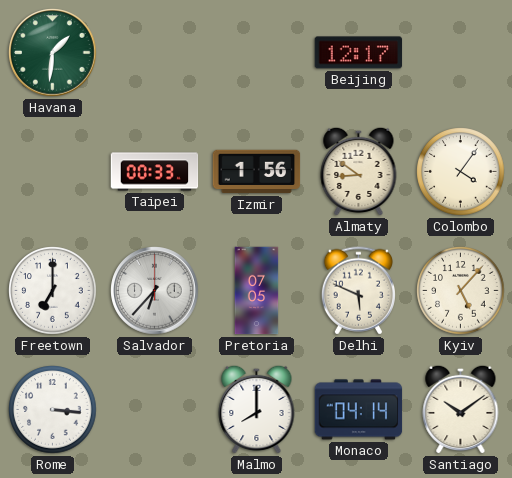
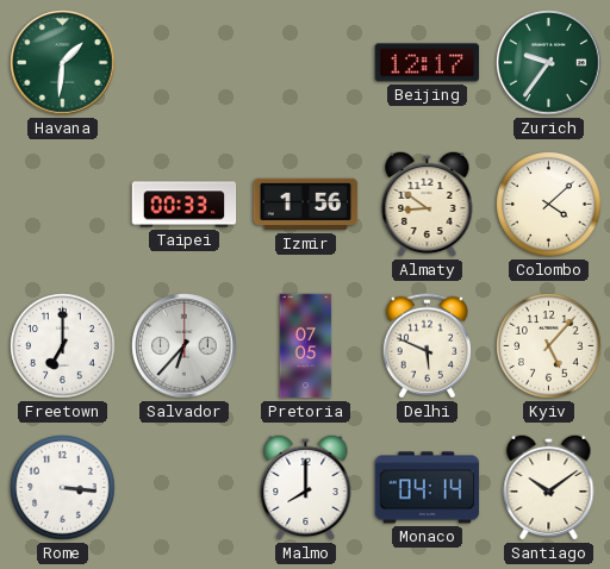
Zurich: none -> 9:36
Colombo: 4:06 -> 4:08
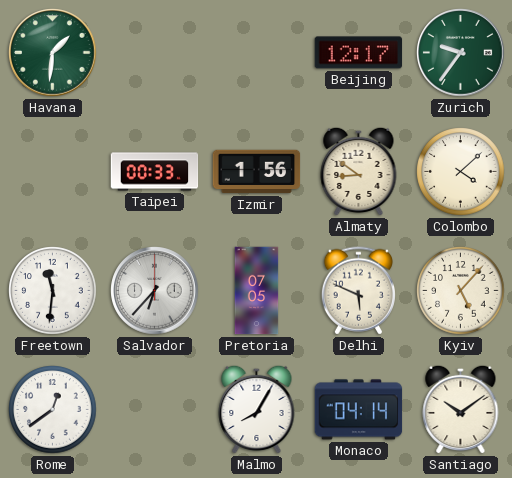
Freetown: 7:00 -> 11:31
Rome: 3:16 -> 12:39
Malmo: 8:00 -> 8:05
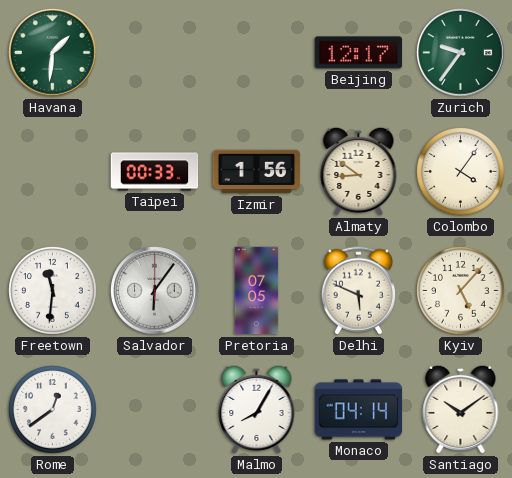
Colombo: 4:08 -> 4:06
Salvador: 6:37 -> 6:06
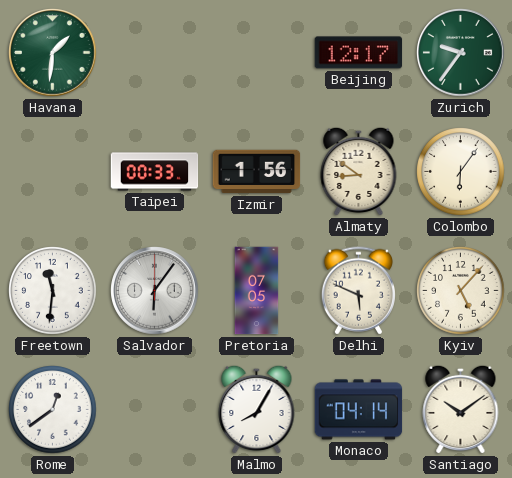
Colombo: 4:06 -> 6:06
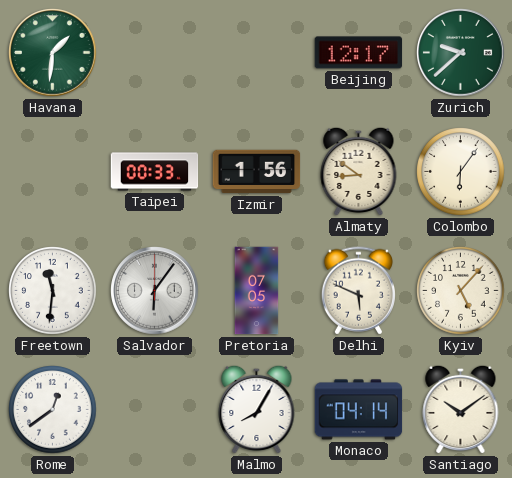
Zurich: 9:36 -> 9:38
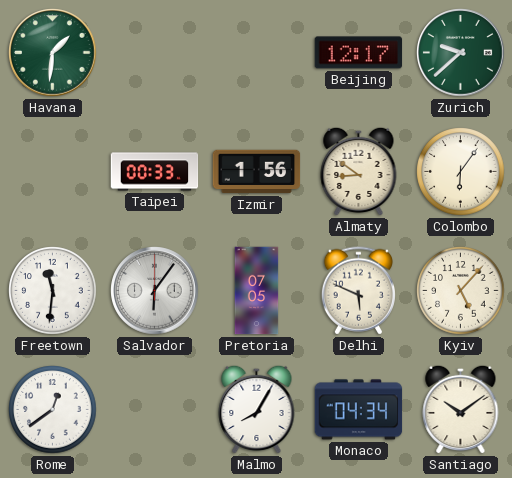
Monaco: 04:14 -> 04:34
